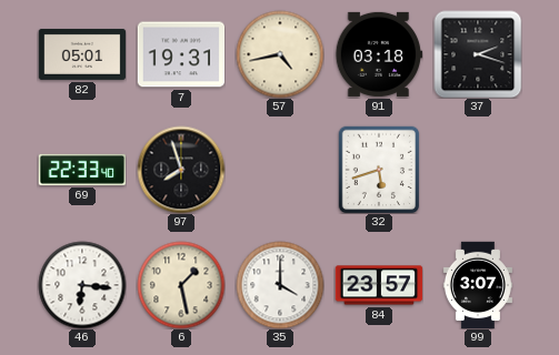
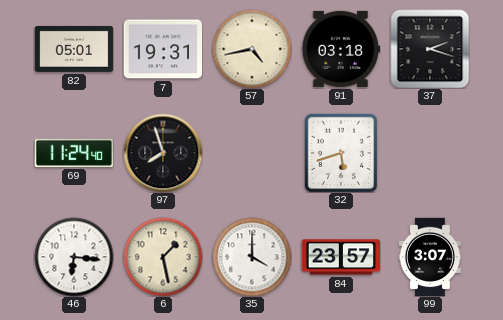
69: 22:33 -> 11:24
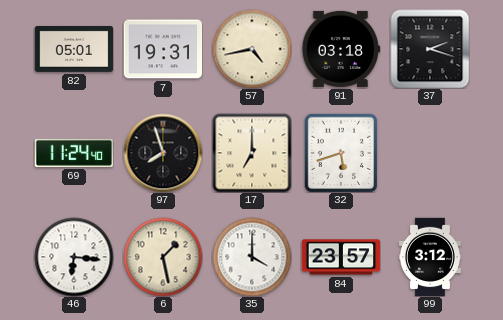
17: none -> 7:00
99: 3:07 -> 3:12
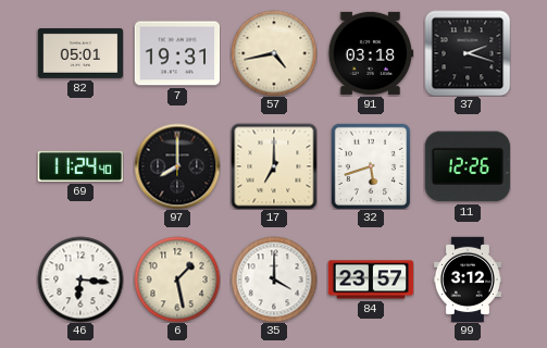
97: 7:57 -> 8:00
11: none -> 12:26
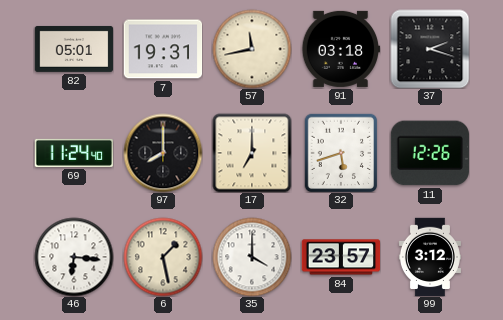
57: 4:43 -> 11:43
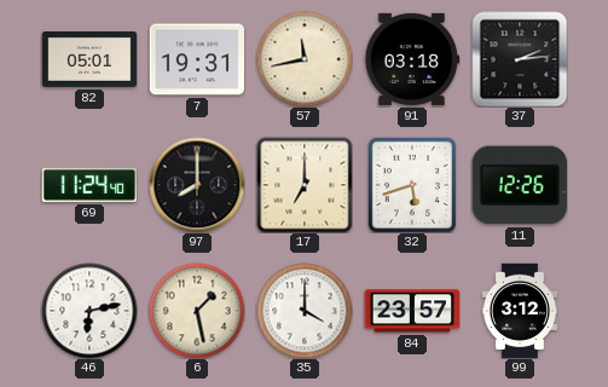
37: 2:18 -> 2:14
46: 6:16 -> 6:13
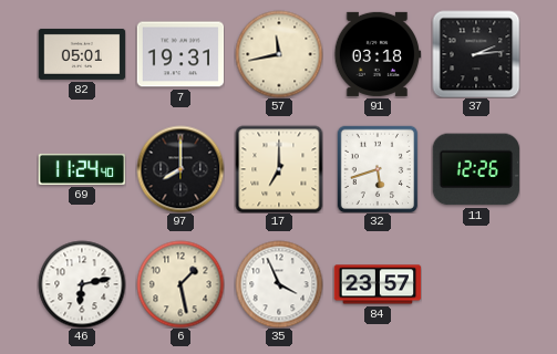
35: 4:00 -> 3:56
99: 3:12 -> none
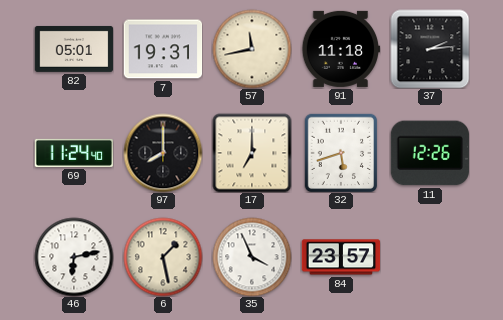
91: 03:18 -> 11:18
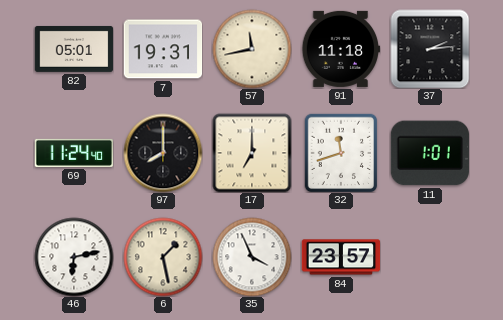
32: 5:42 -> 11:42
11: 12:26 -> 1:01
